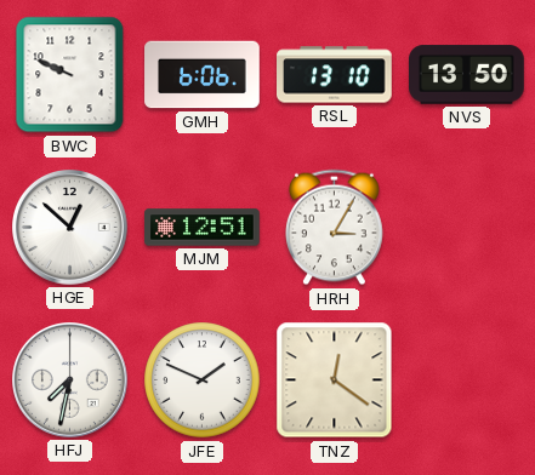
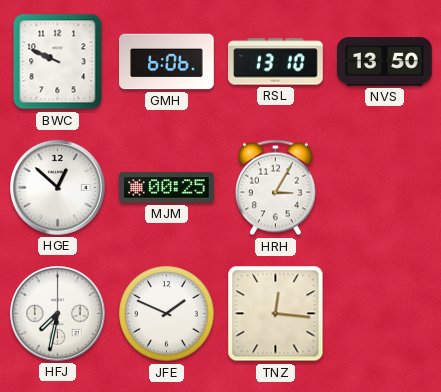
MJM: 12:51 -> 00:25
TNZ: 12:21 -> 12:16
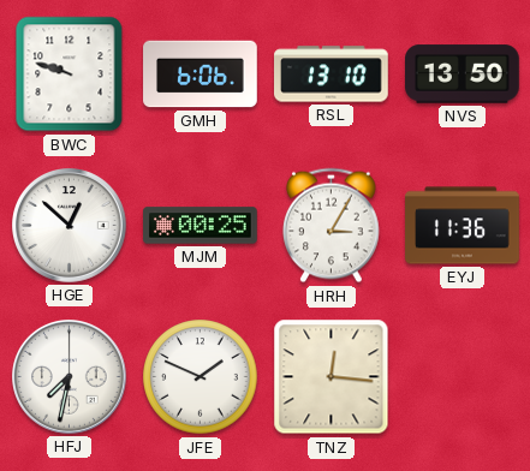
BWC: 9:49 -> 9:48
EYJ: none -> 11:36
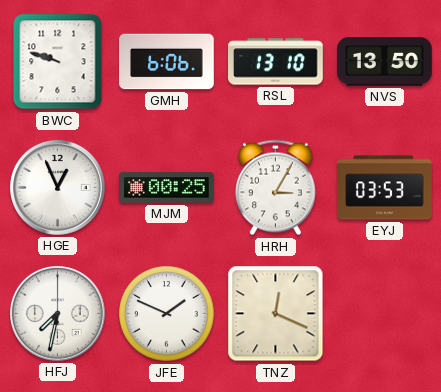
HGE: 12:52 -> 12:56
EYJ: 11:36 -> 03:53
TNZ: 12:16 -> 12:19
